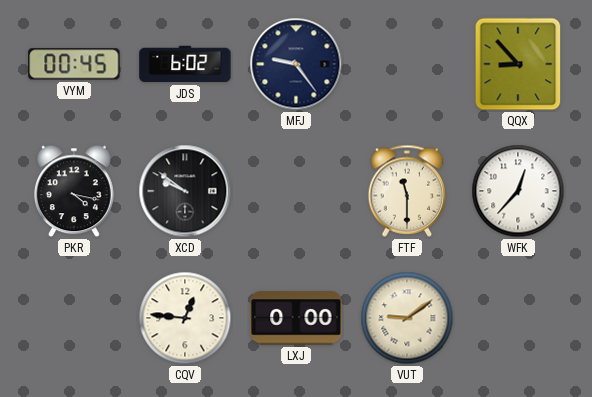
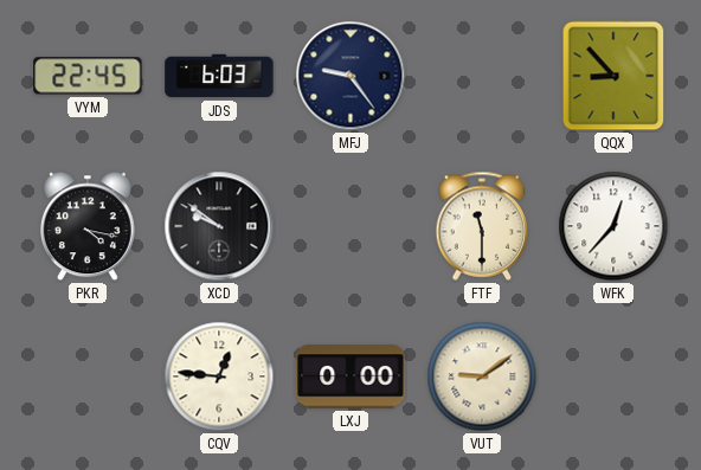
VYM: 00:45 -> 22:45
JDS: 6:02 -> 6:03
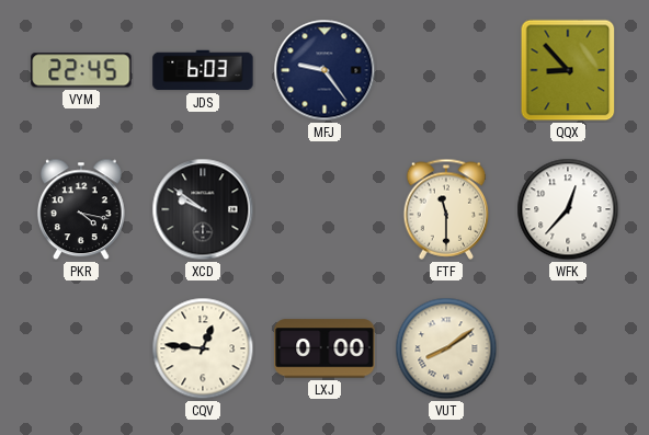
VUT: 9:09 -> 8:09
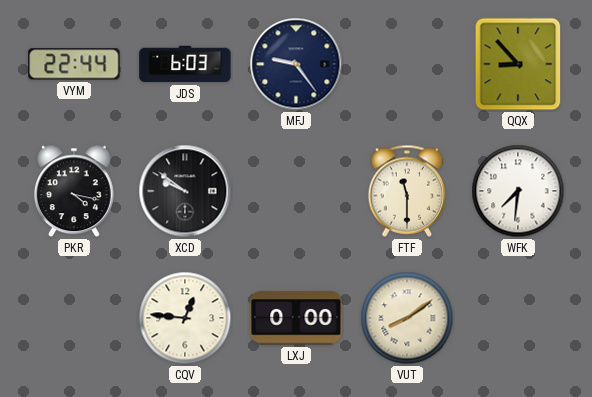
VYM: 22:45 -> 22:44
WFK: 12:37 -> 7:31
